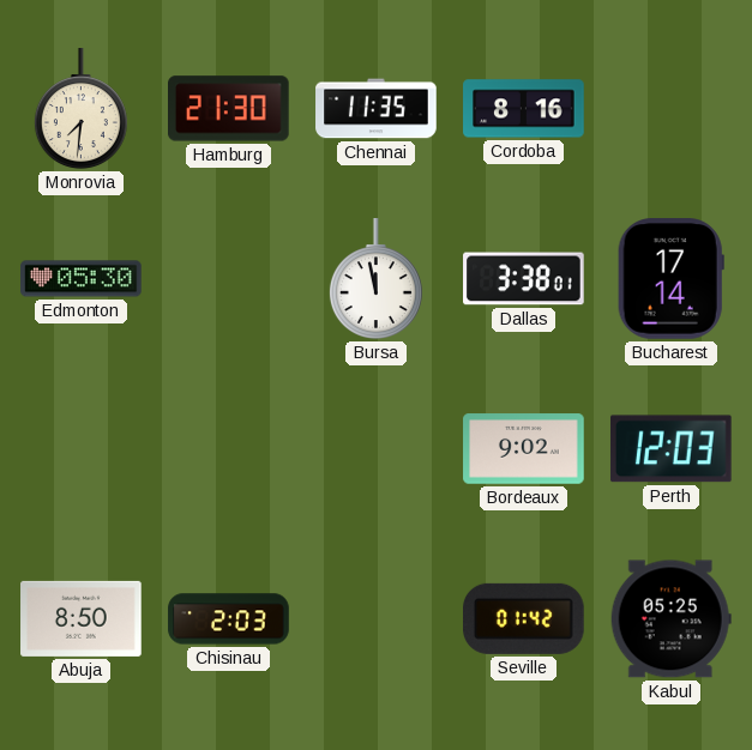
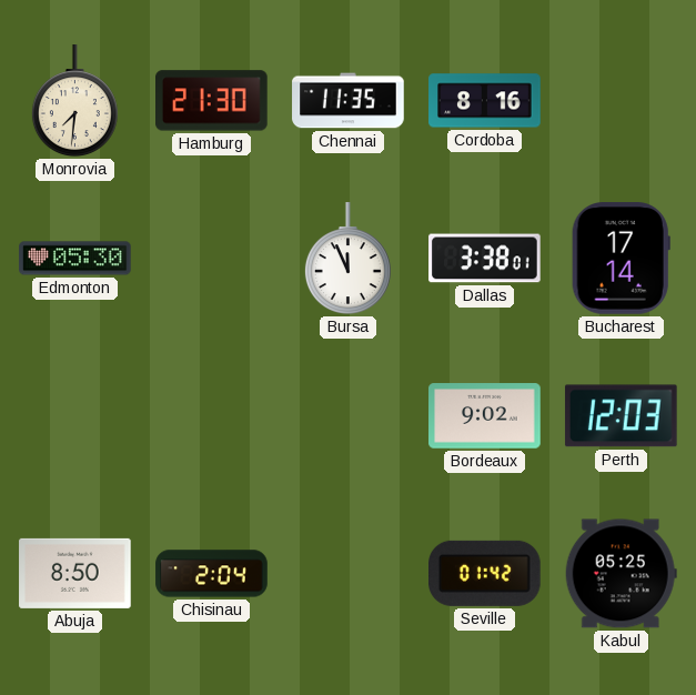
Bursa: 11:58 -> 11:56
Chisinau: 2:03 -> 2:04
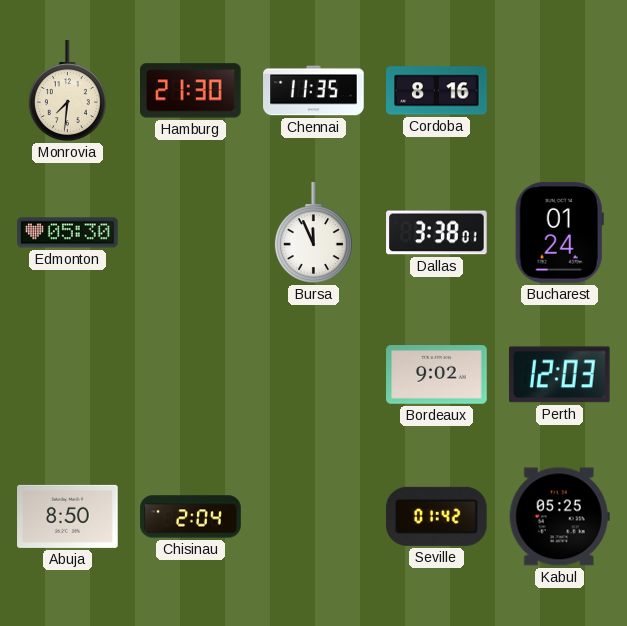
Bucharest: 17:14 -> 01:24
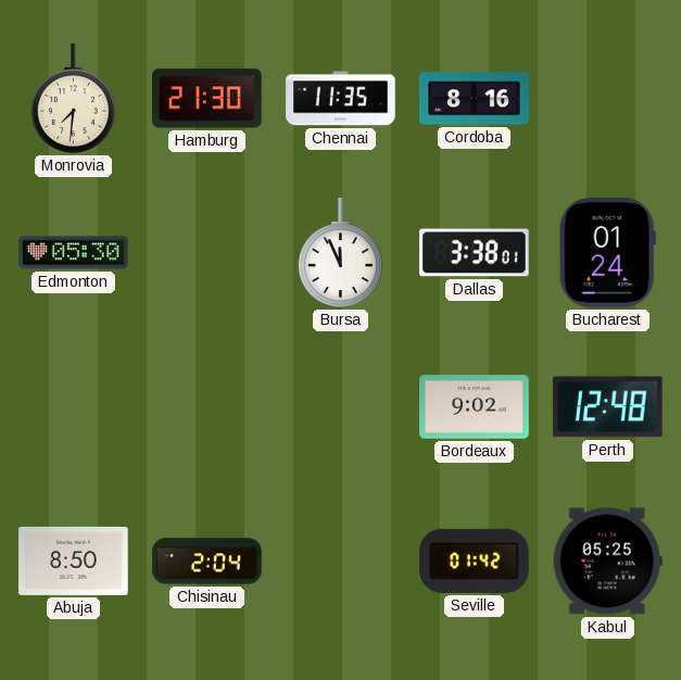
Perth: 12:03 -> 12:48
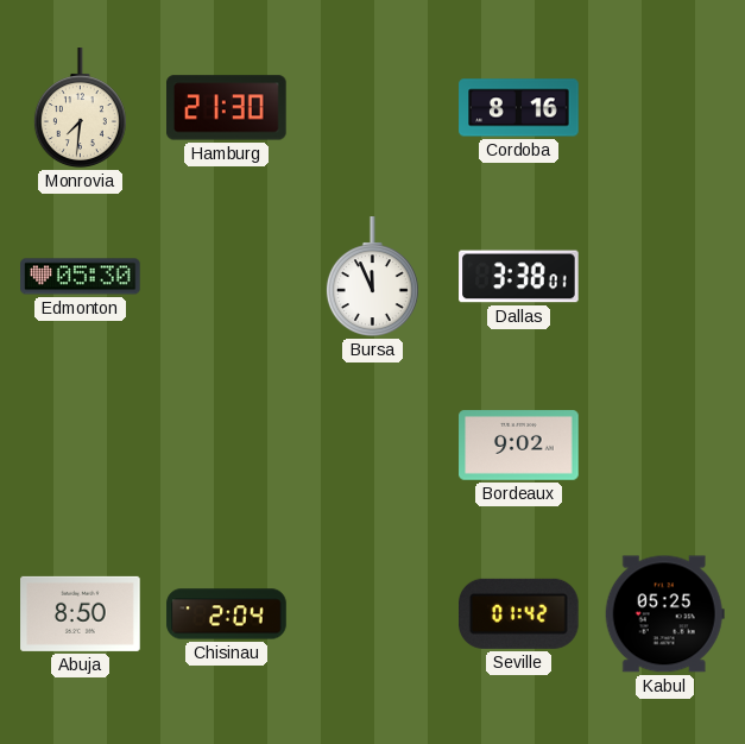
Chennai: 11:35 -> none
Bucharest: 01:24 -> none
Perth: 12:48 -> none
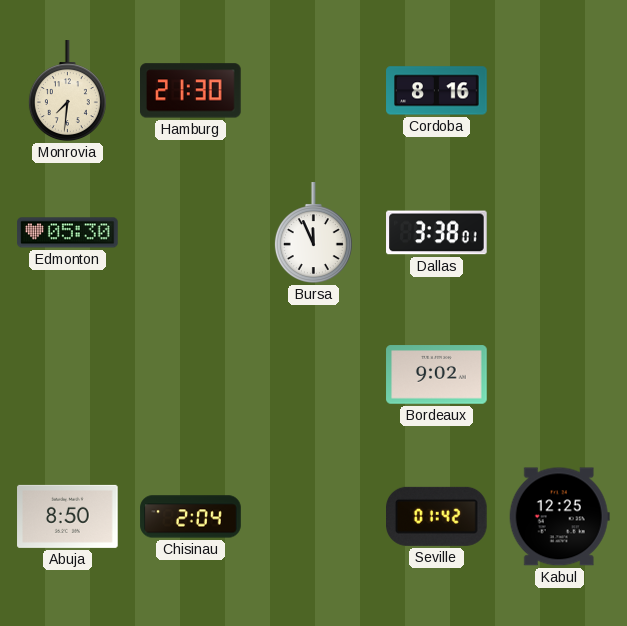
Kabul: 05:25 -> 12:25
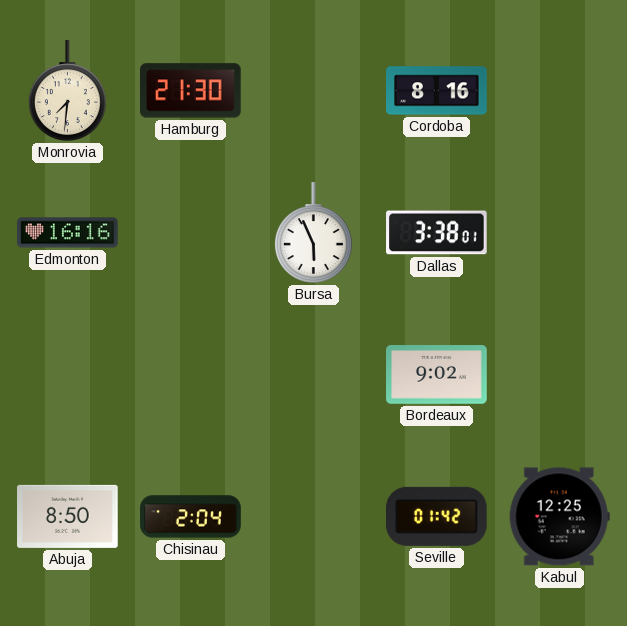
Edmonton: 05:30 -> 16:16
Bursa: 11:56 -> 5:56
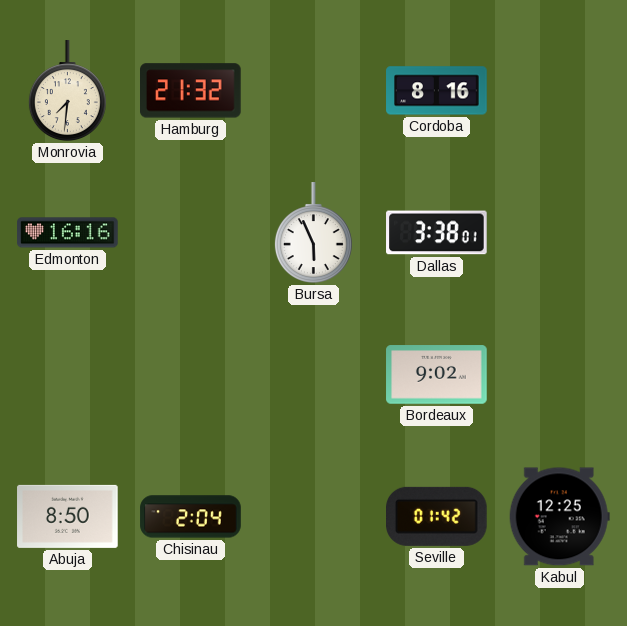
Hamburg: 21:30 -> 21:32
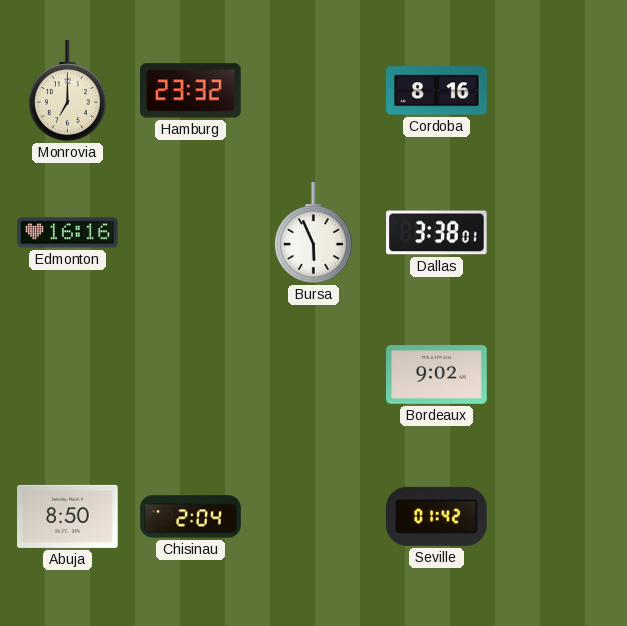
Monrovia: 7:31 -> 7:00
Hamburg: 21:32 -> 23:32
Kabul: 12:25 -> none
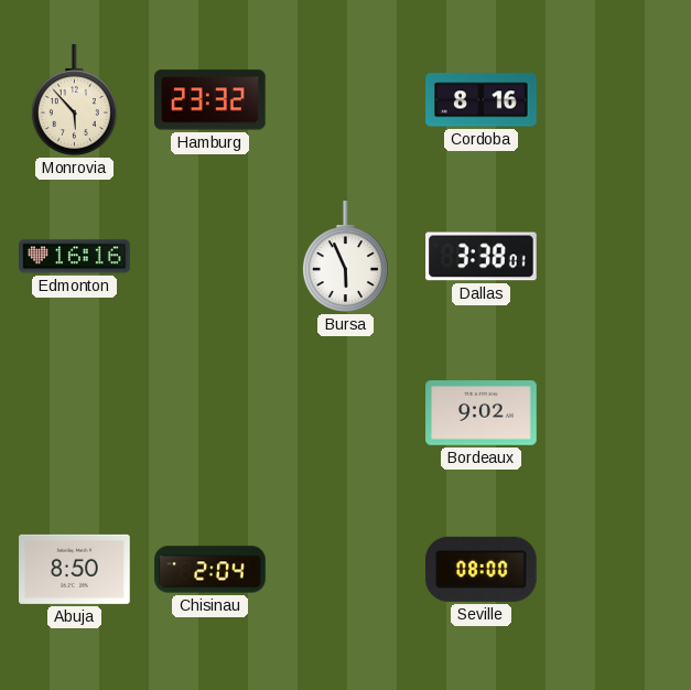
Monrovia: 7:00 -> 5:53
Seville: 01:42 -> 08:00
